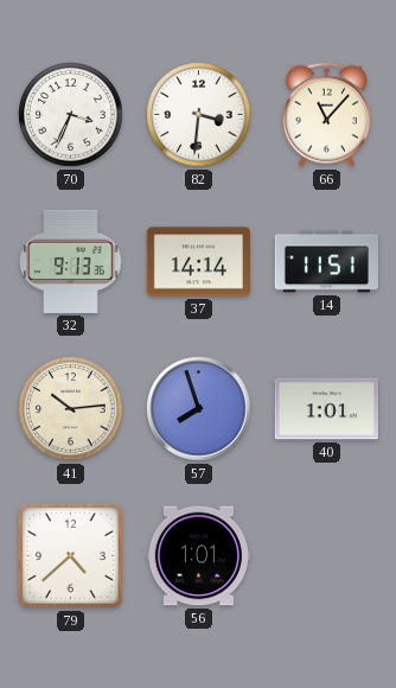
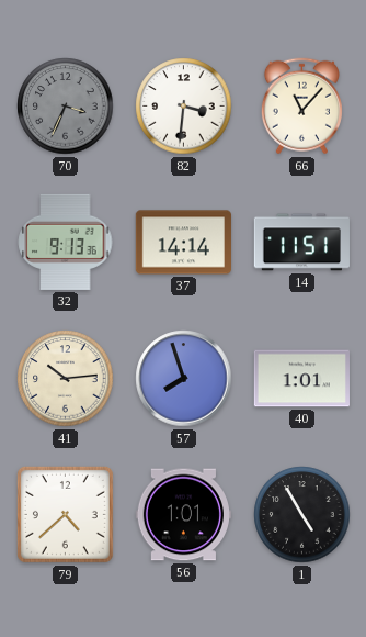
70 dial: white -> grey
1: none -> 4:55
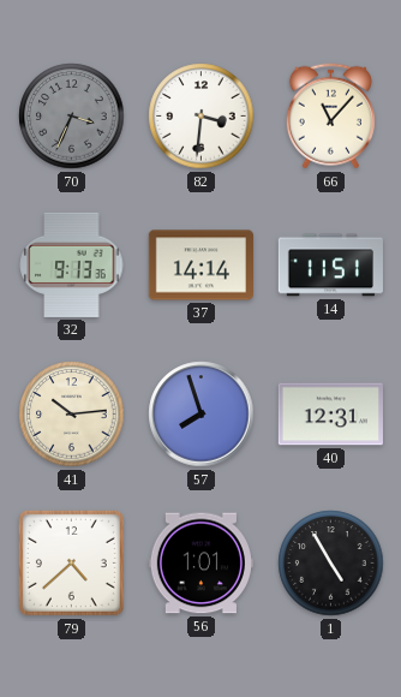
40: 1:01 -> 12:31
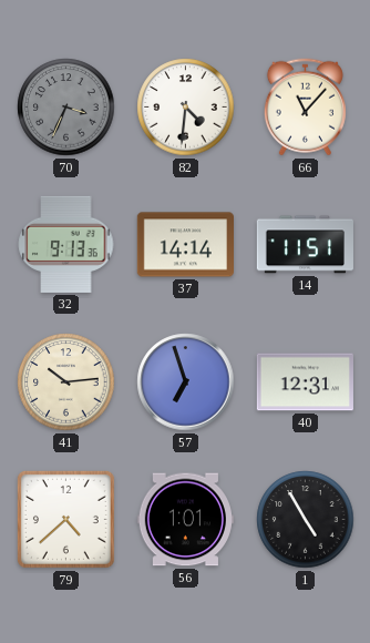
82: 3:31 -> 4:31
57: 7:57 -> 6:57
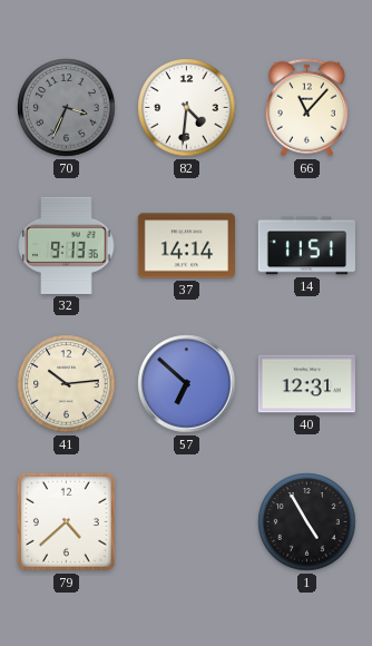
57: 6:57 -> 6:52
56: 1:01 -> none
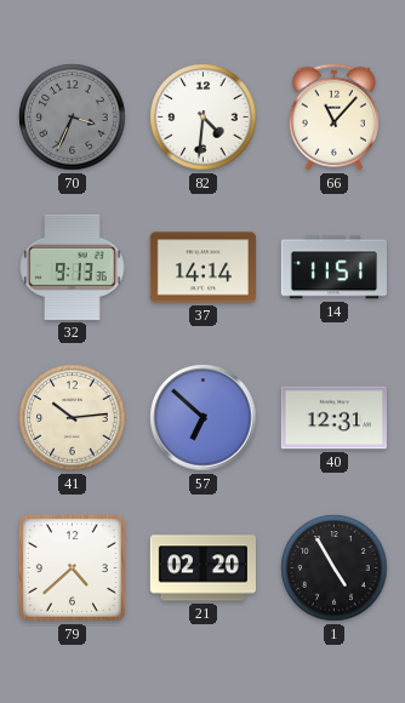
21: none -> 02:20
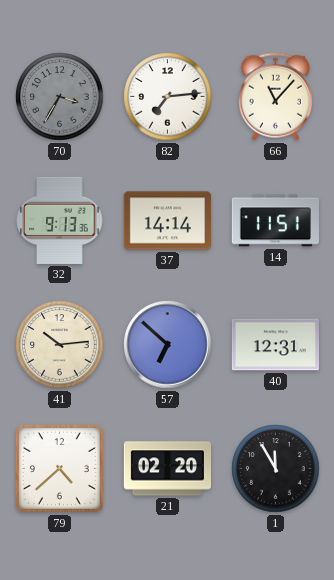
70: 3:34 -> 3:35
82: 4:31 -> 7:14
1: 4:55 -> 11:55
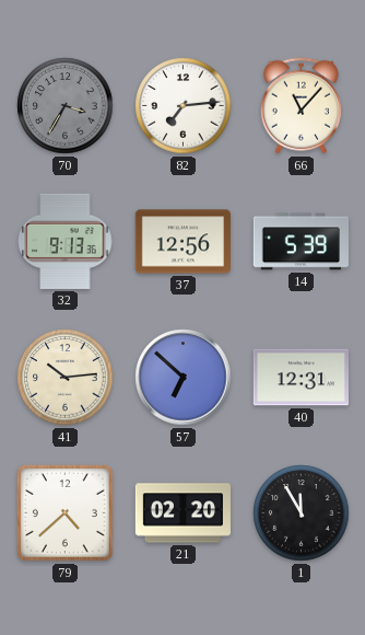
37: 14:14 -> 12:56
14: 11:51 -> 5:39
